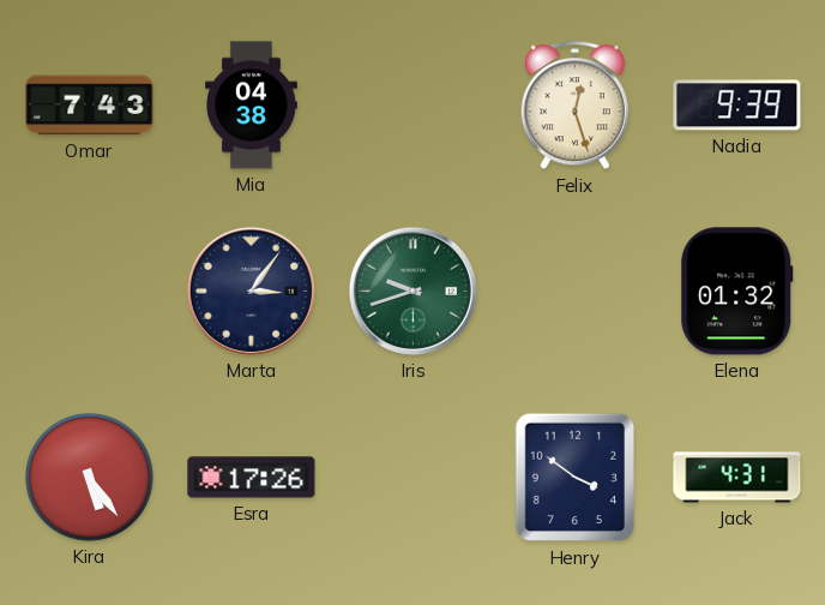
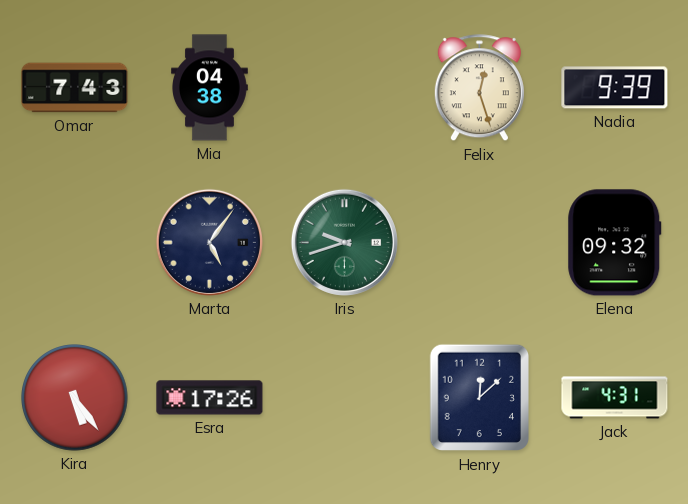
Marta: 3:06 -> 5:06
Elena: 01:32 -> 09:32
Henry: 3:51 -> 12:08
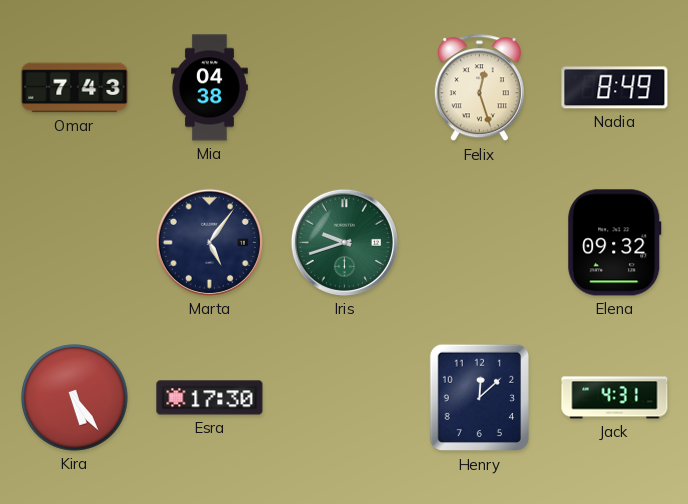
Nadia: 9:39 -> 8:49
Esra: 17:26 -> 17:30
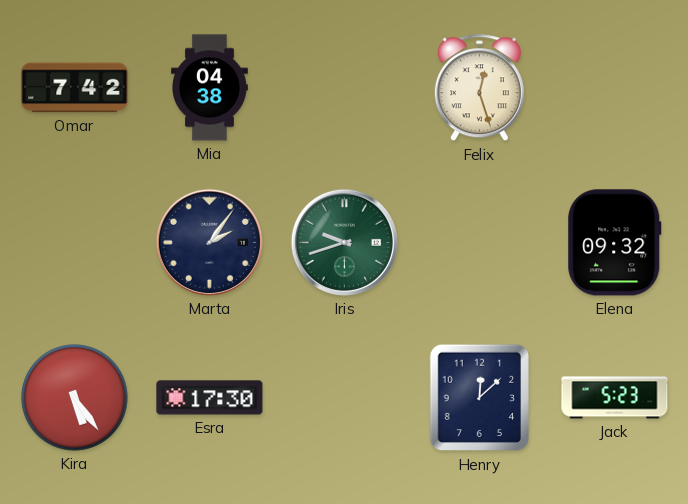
Omar: 7:43 -> 7:42
Nadia: 8:49 -> none
Marta: 5:06 -> 2:06
Jack: 4:31 -> 5:23
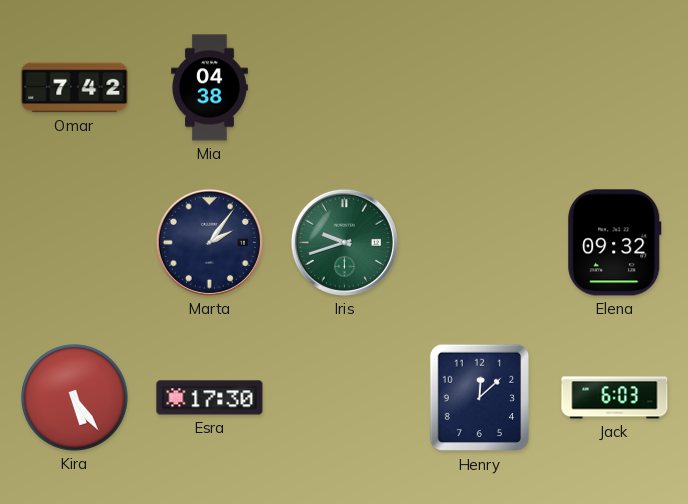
Felix: 12:27 -> none
Jack: 5:23 -> 6:03
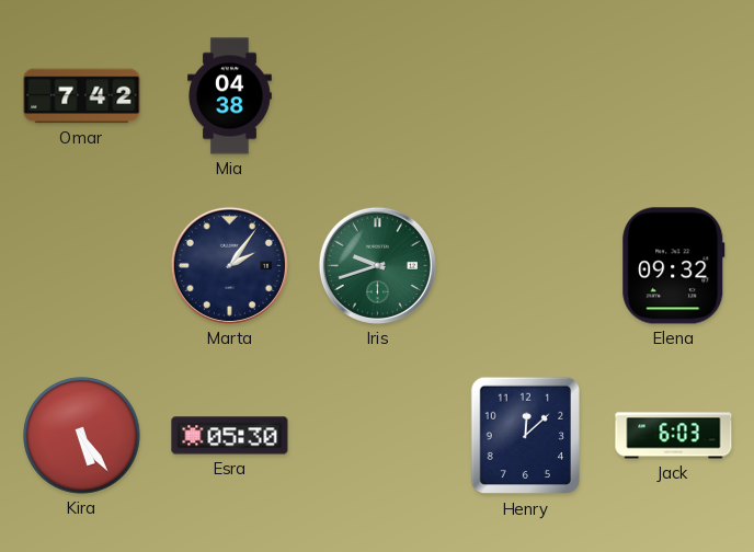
Esra: 17:30 -> 05:30
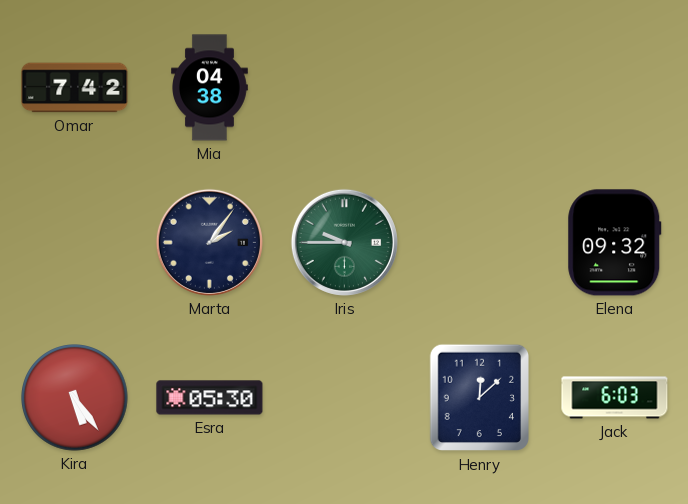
Iris: 9:42 -> 9:45
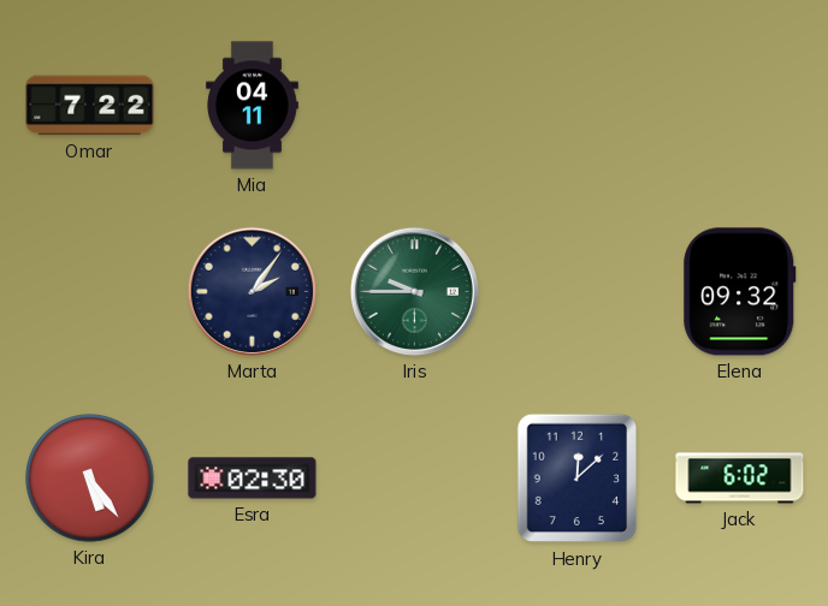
Omar: 7:42 -> 7:22
Mia: 04:38 -> 04:11
Esra: 05:30 -> 02:30
Jack: 6:03 -> 6:02
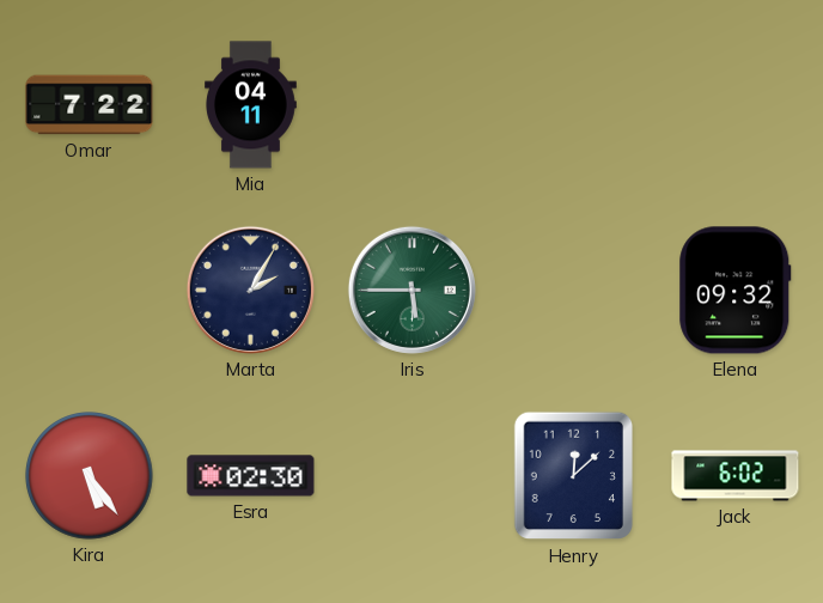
Marta: 2:06 -> 2:05
Iris: 9:45 -> 5:45
